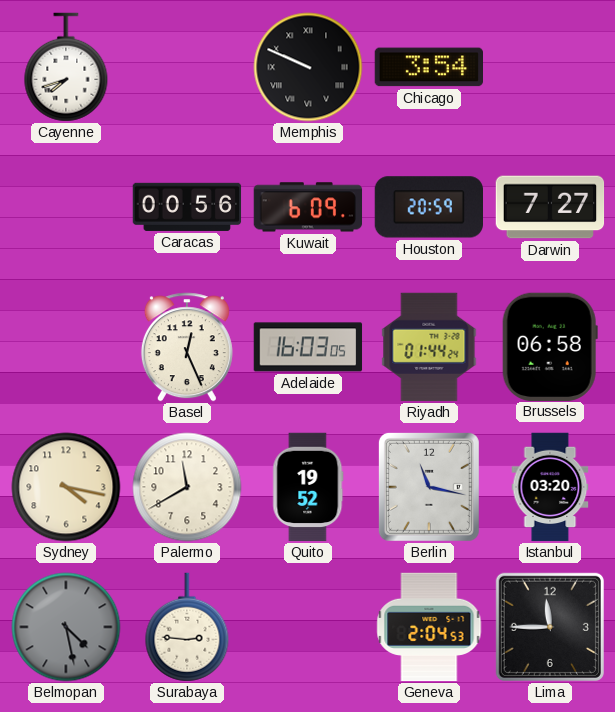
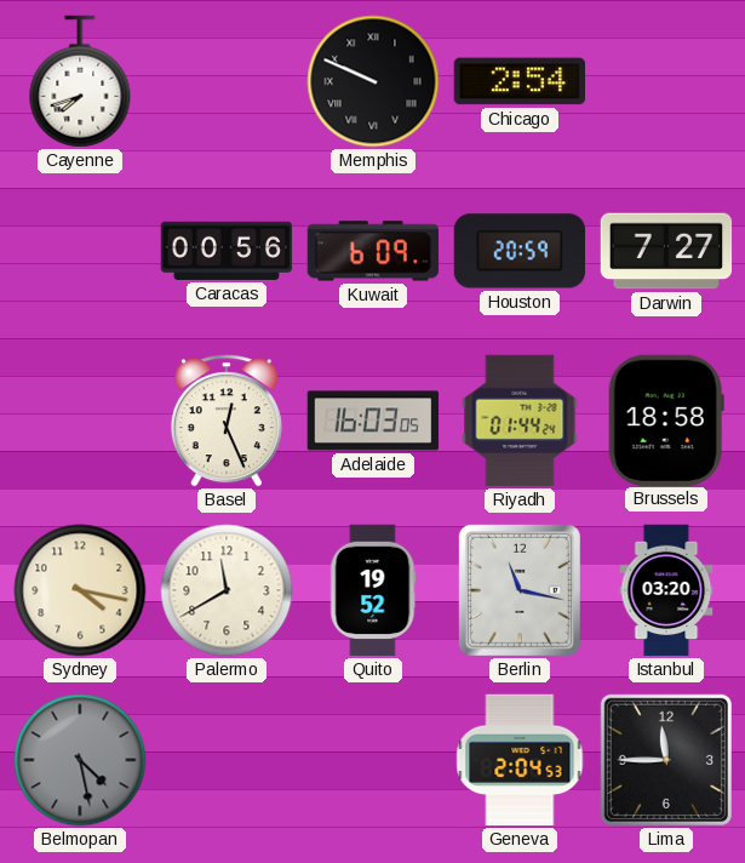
Chicago: 3:54 -> 2:54
Brussels: 06:58 -> 18:58
Surabaya: 2:46 -> none
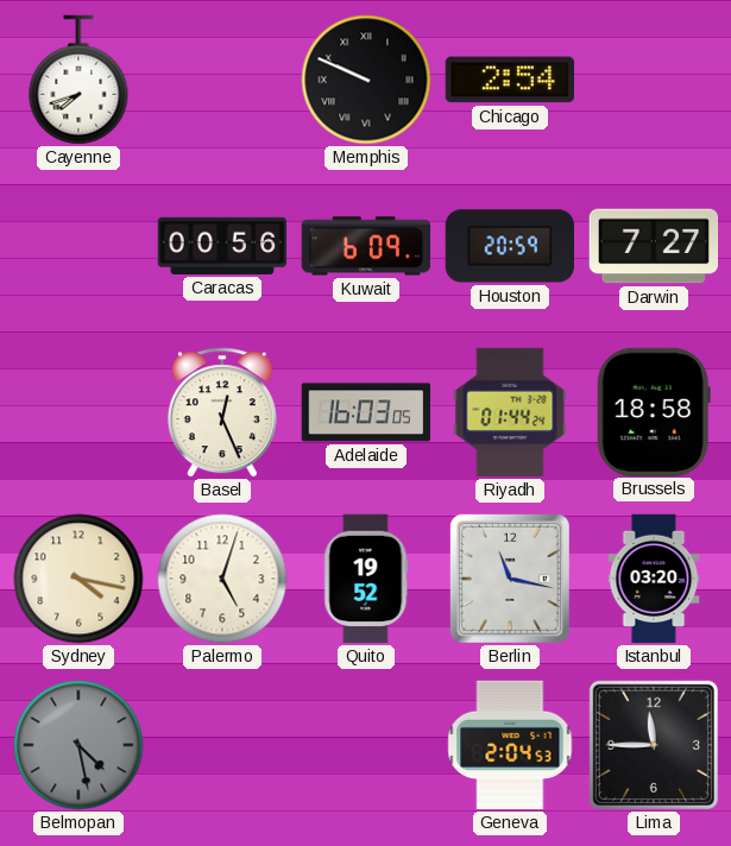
Palermo: 11:40 -> 5:03
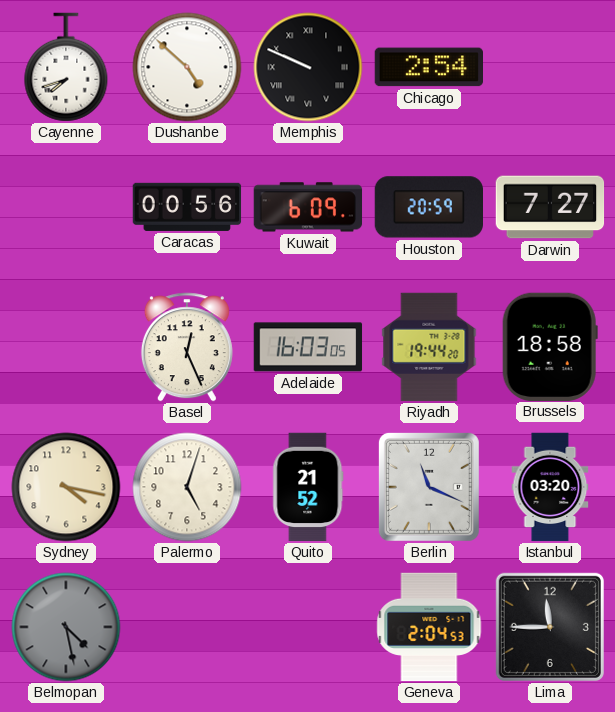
Dushanbe: none -> 4:52
Riyadh: 01:44 -> 19:44
Quito: 19:52 -> 21:52
Berlin: 11:17 -> 11:19
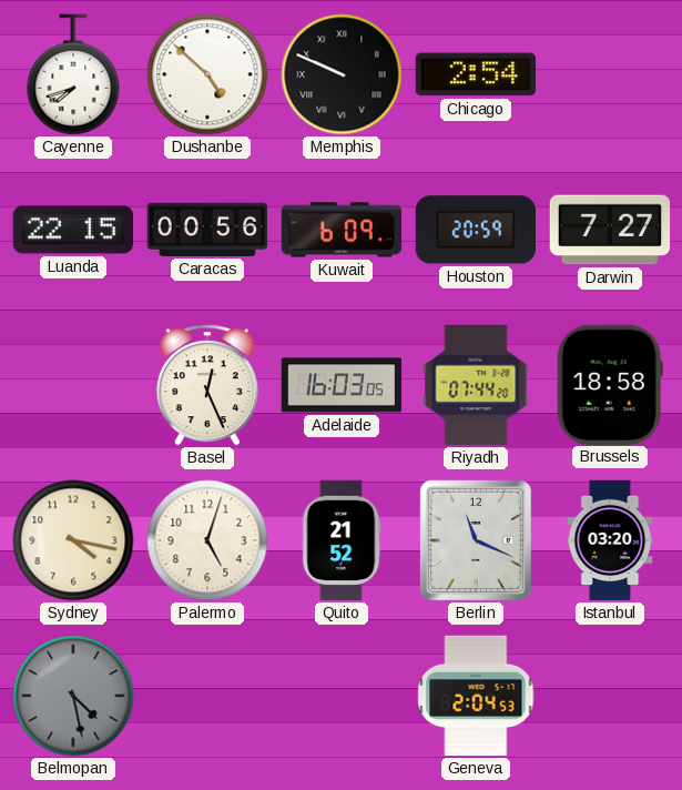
Luanda: none -> 22:15
Riyadh: 19:44 -> 07:44
Lima: 11:45 -> none
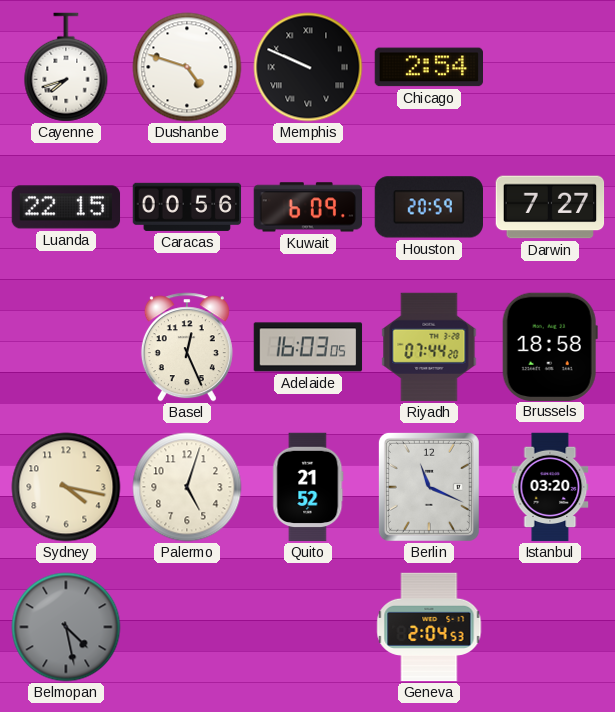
Dushanbe: 4:52 -> 4:48
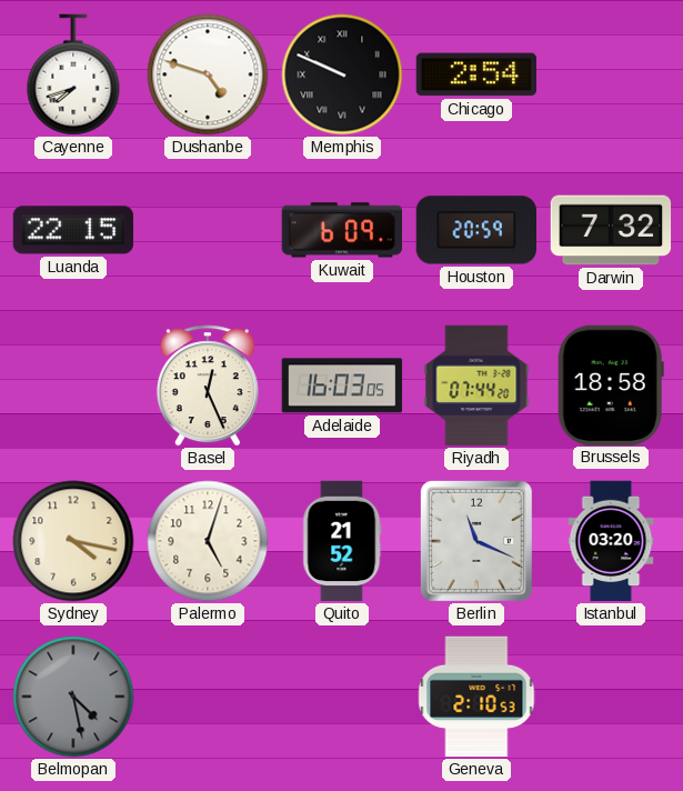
Caracas: 00:56 -> none
Darwin: 7:27 -> 7:32
Geneva: 2:04 -> 2:10
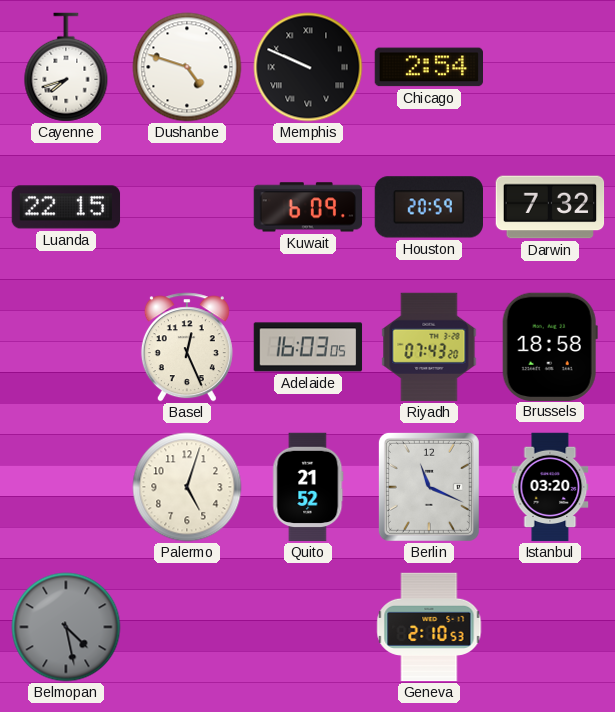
Riyadh: 07:44 -> 07:43
Sydney: 4:17 -> none
